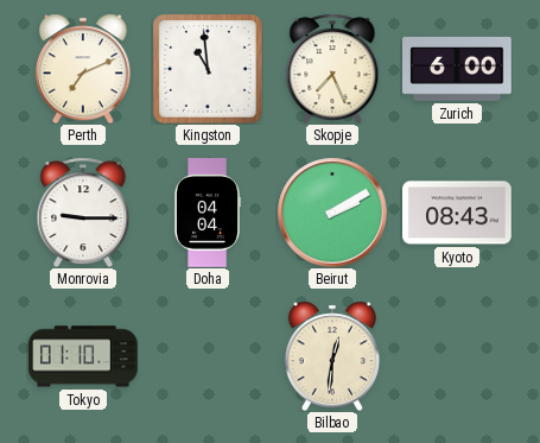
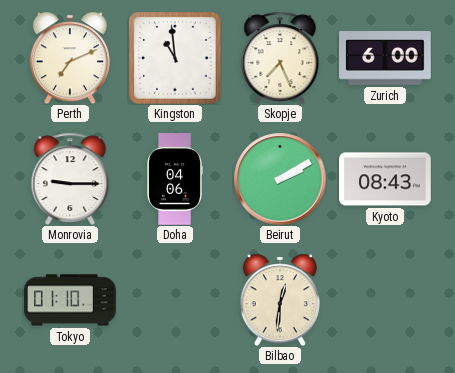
Doha: 04:04 -> 04:06
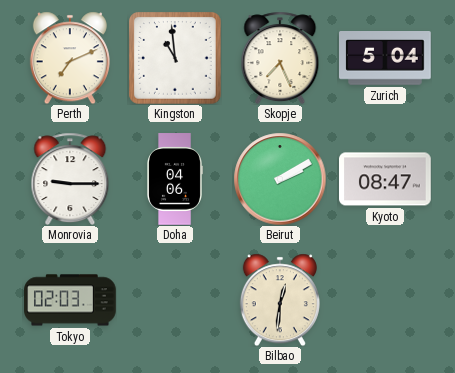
Zurich: 6:00 -> 5:04
Kyoto: 08:43 -> 08:47
Tokyo: 01:10 -> 02:03
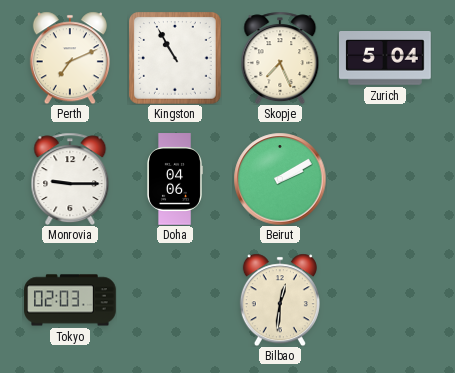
Kingston: 10:59 -> 10:55
Kyoto: 08:47 -> none
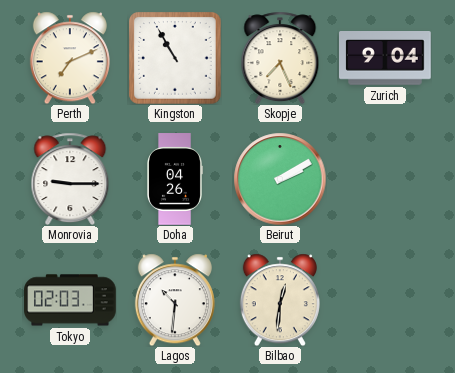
Zurich: 5:04 -> 9:04
Doha: 04:06 -> 04:26
Lagos: none -> 10:31
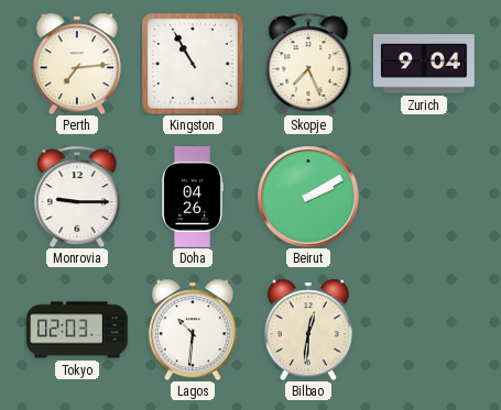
Perth: 7:11 -> 7:14
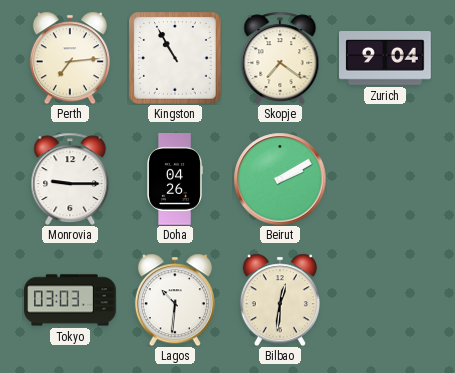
Skopje: 7:26 -> 7:21
Tokyo: 02:03 -> 03:03
